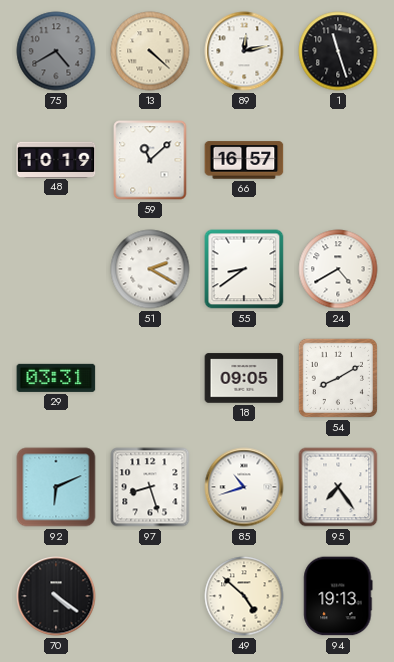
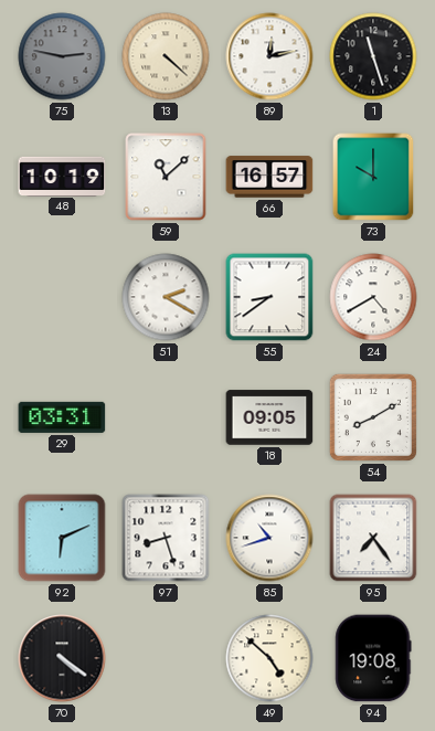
75: 4:40 -> 2:47
73: none -> 10:00
94: 19:13 -> 19:08
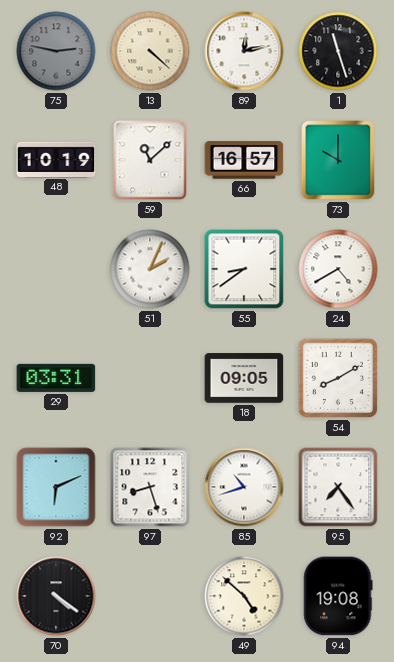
51: 2:20 -> 2:04
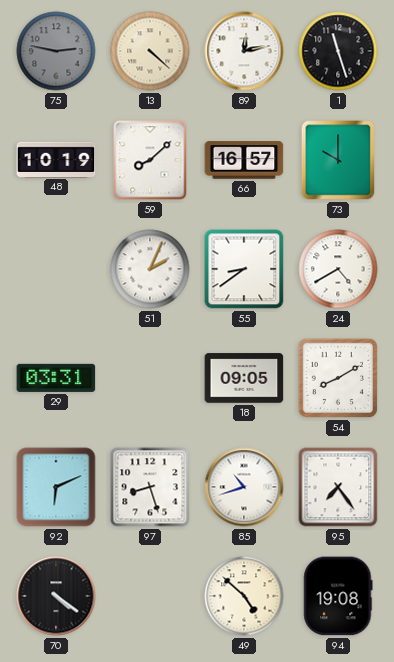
59: 11:08 -> 8:08
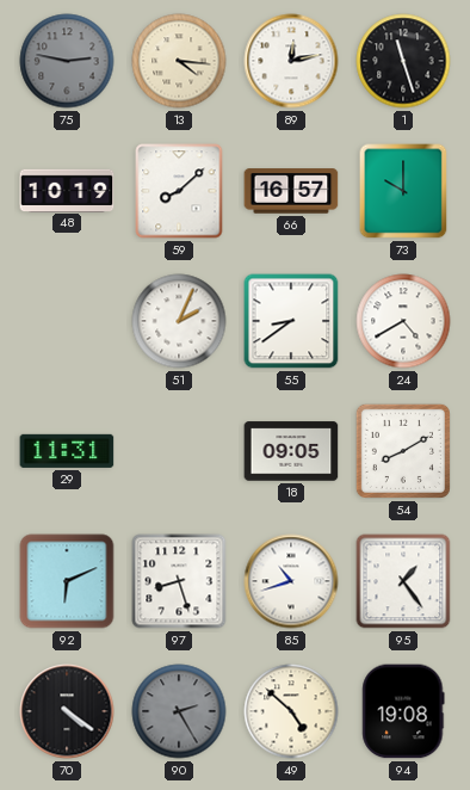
13: 4:22 -> 4:16
29: 03:31 -> 11:31
95: 7:24 -> 1:24
90: none -> 2:25
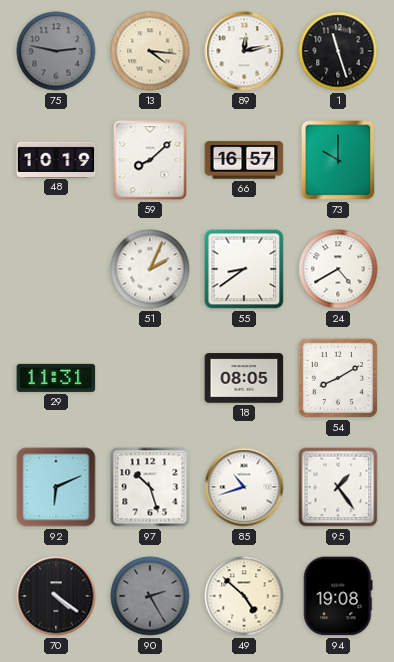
18: 09:05 -> 08:05
97: 8:27 -> 10:27
